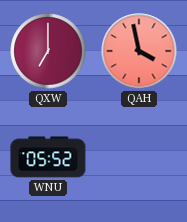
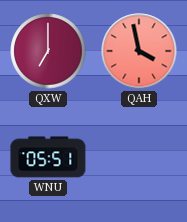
WNU: 05:52 -> 05:51
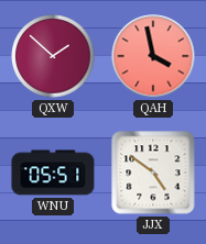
QXW: 7:00 -> 1:52
JJX: none -> 4:51
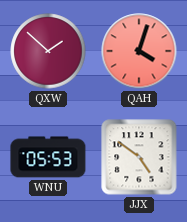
QAH: 3:58 -> 4:03
WNU: 05:51 -> 05:53
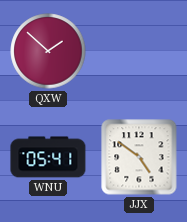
QAH: 4:03 -> none
WNU: 05:53 -> 05:41
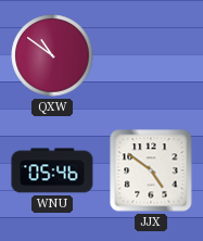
QXW: 1:52 -> 10:51
WNU: 05:41 -> 05:46
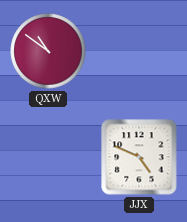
WNU: 05:46 -> none
JJX: 4:51 -> 4:49
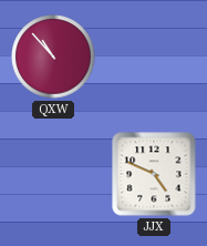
QXW: 10:51 -> 10:53
